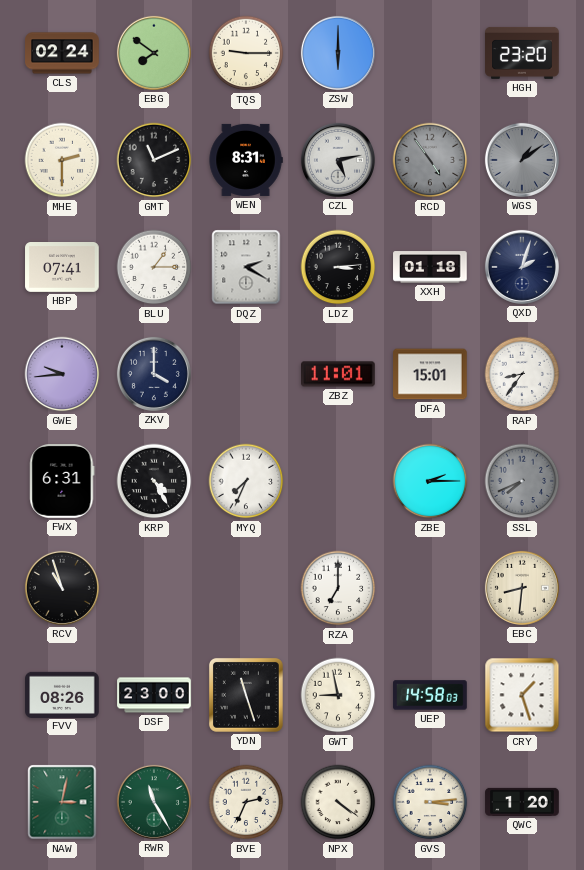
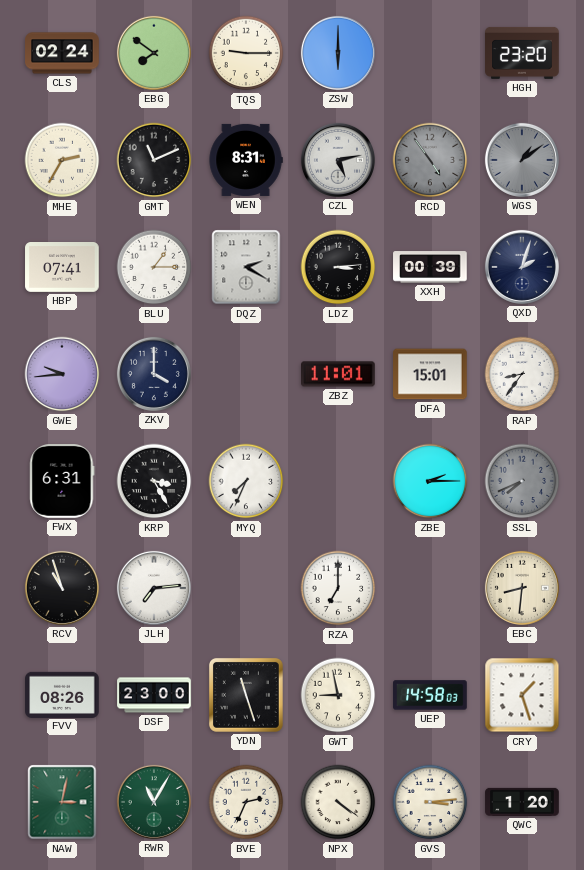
MHE: 2:30 -> 2:35
XXH: 01:18 -> 00:39
KRP: 4:25 -> 3:25
JLH: none -> 7:14
RWR: 11:25 -> 11:05
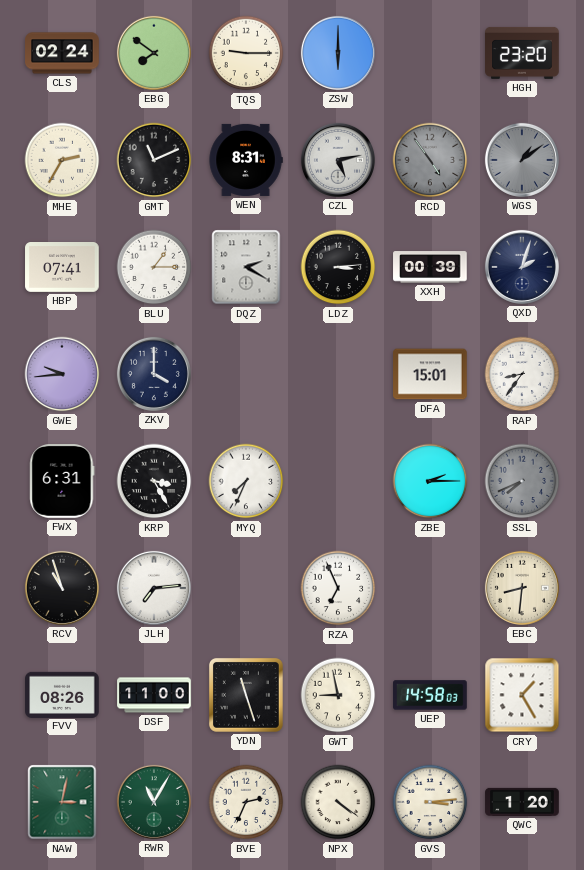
ZBZ: 11:01 -> none
RZA: 7:00 -> 6:56
DSF: 23:00 -> 11:00
CRY: 1:27 -> 1:25
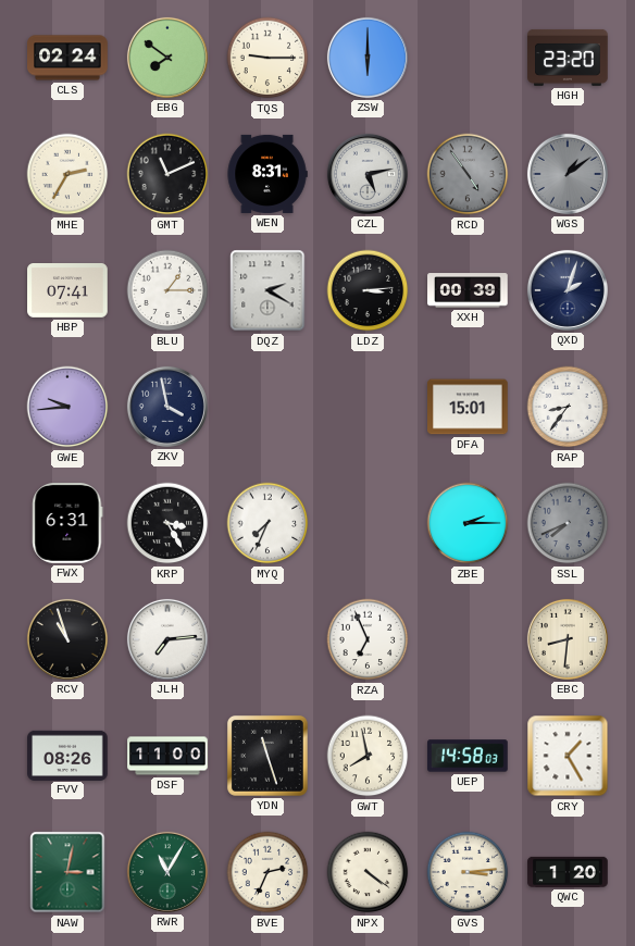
ZKV: 4:00 -> 3:58
GWT: 8:58 -> 7:58
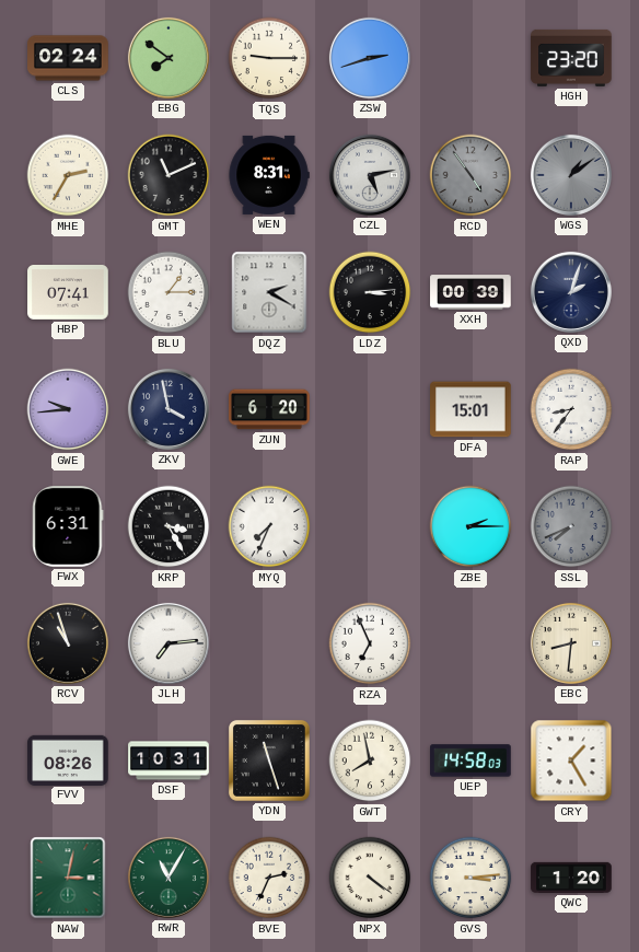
ZSW: 6:00 -> 2:42
ZUN: none -> 6:20
DSF: 11:00 -> 10:31
